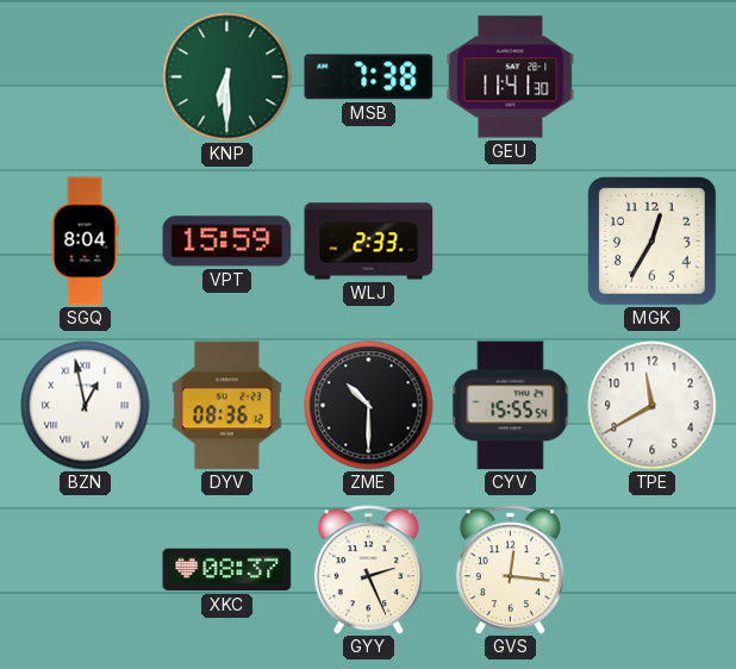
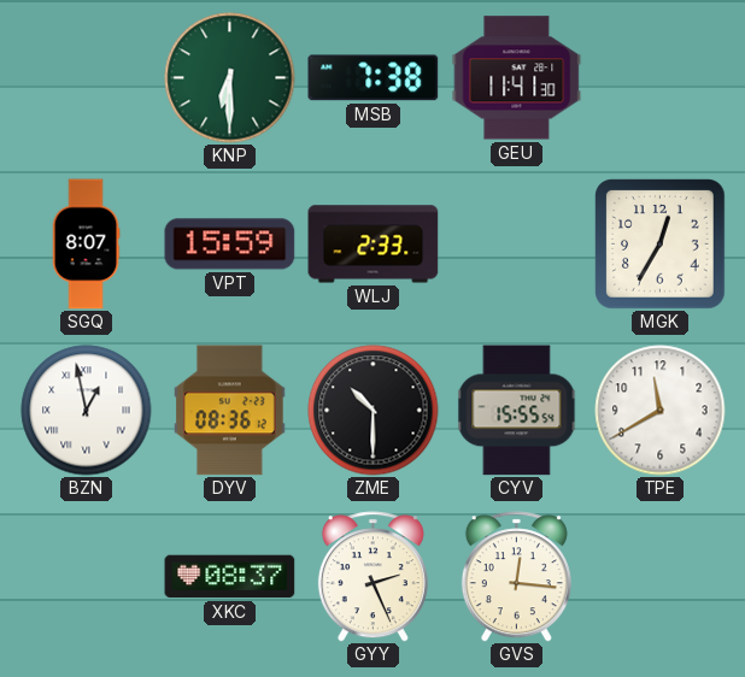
SGQ: 8:04 -> 8:07
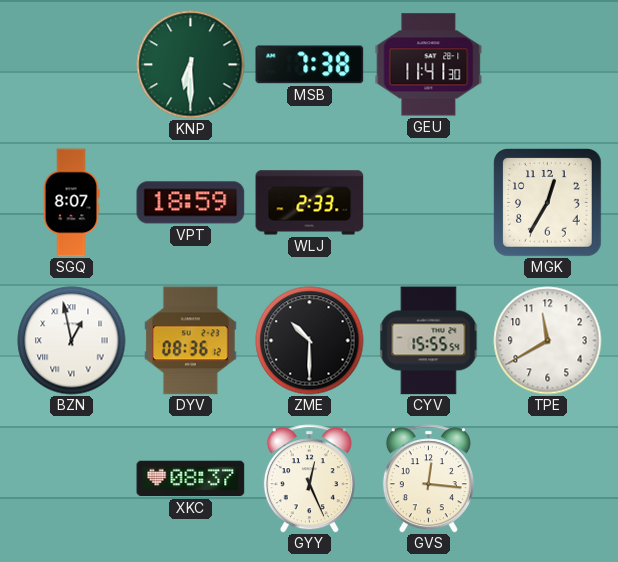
VPT: 15:59 -> 18:59
GYY: 2:26 -> 12:26
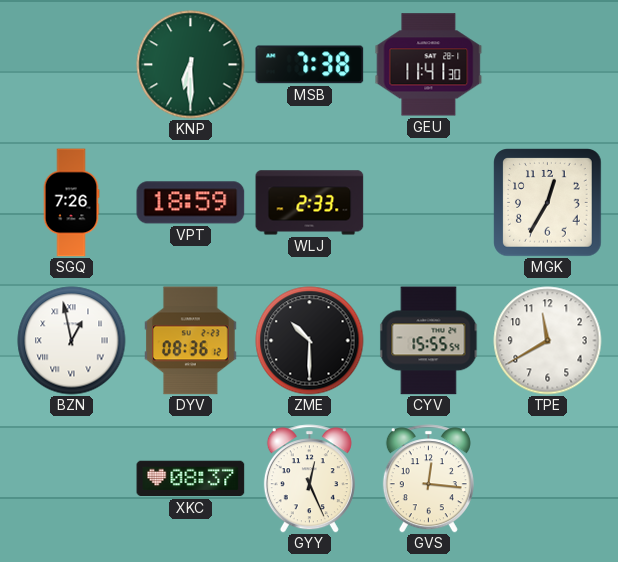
SGQ: 8:07 -> 7:26
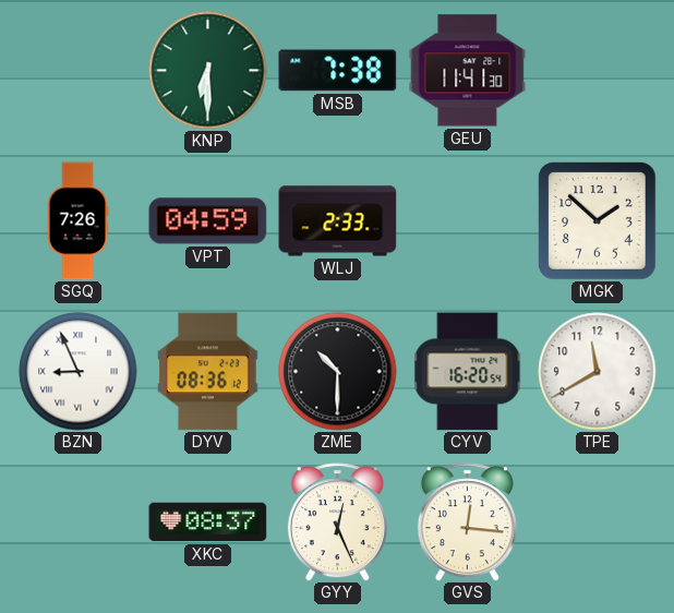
VPT: 18:59 -> 04:59
MGK: 12:35 -> 1:52
BZN: 12:58 -> 8:56
CYV: 15:55 -> 16:20
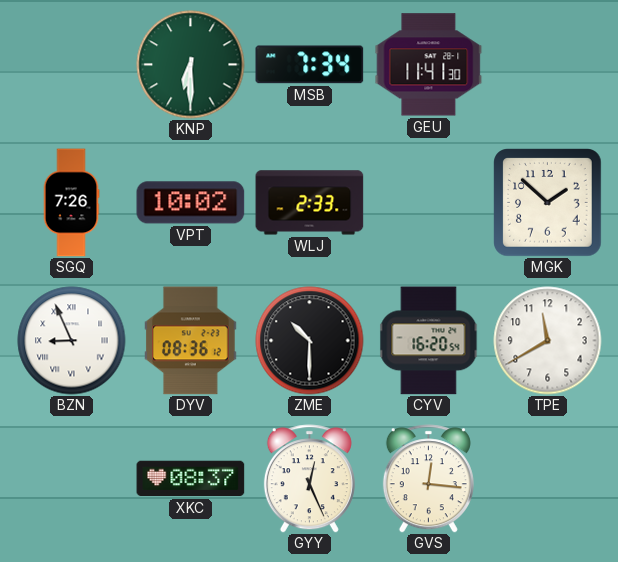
MSB: 7:38 -> 7:34
VPT: 04:59 -> 10:02
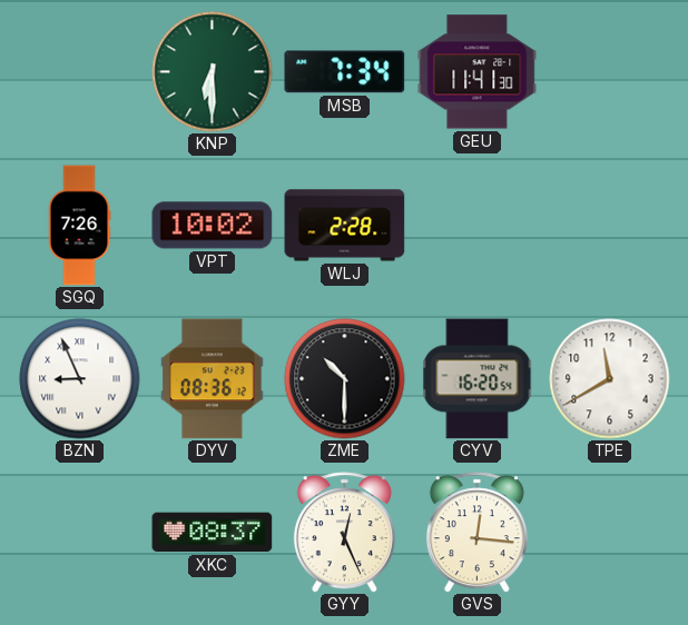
WLJ: 2:33 -> 2:28
MGK: 1:52 -> none
